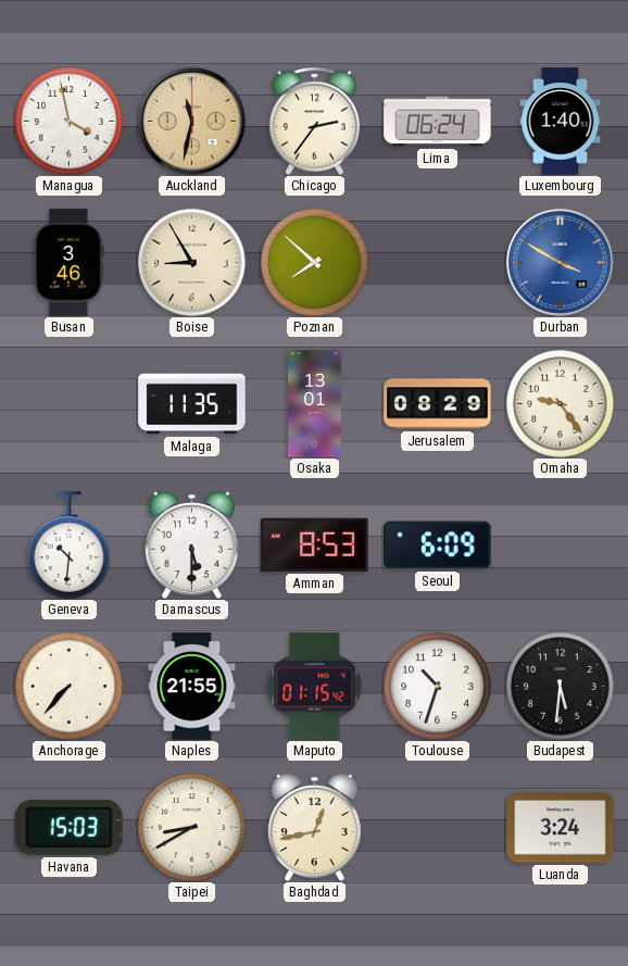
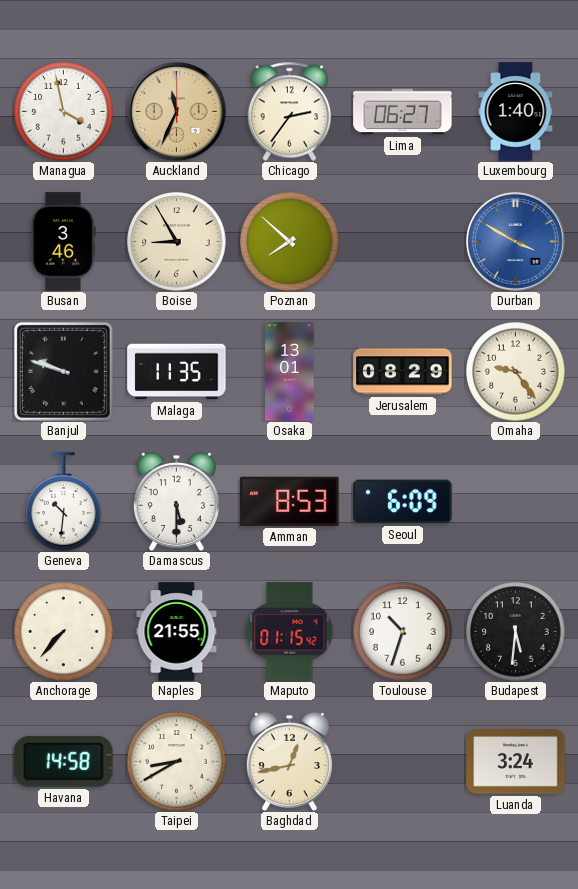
Auckland: 11:32 -> 11:34
Lima: 06:24 -> 06:27
Banjul: none -> 9:48
Havana: 15:03 -> 14:58
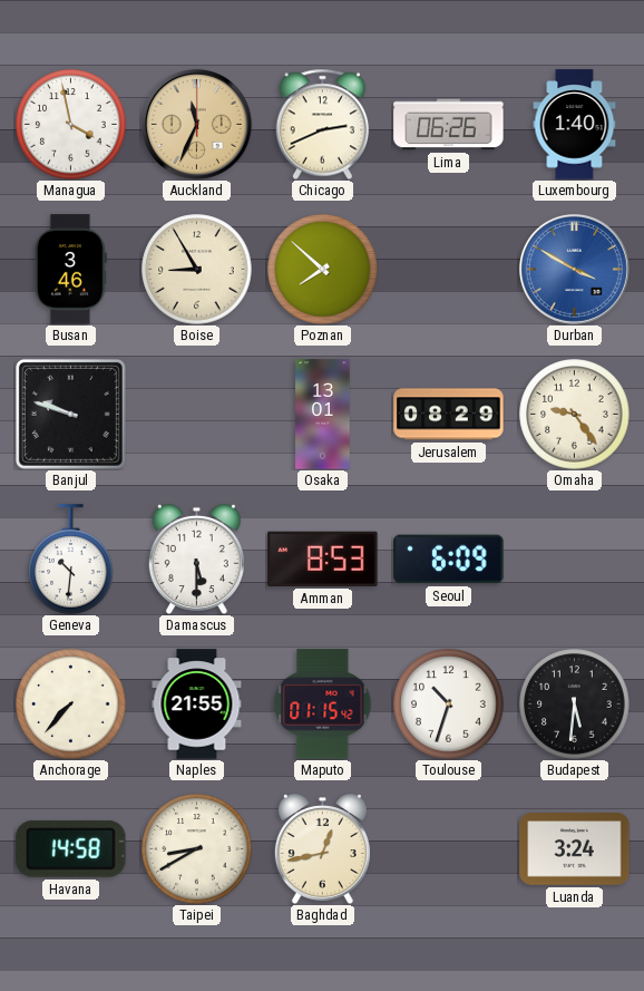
Chicago: 2:36 -> 2:41
Lima: 06:27 -> 06:26
Malaga: 11:35 -> none
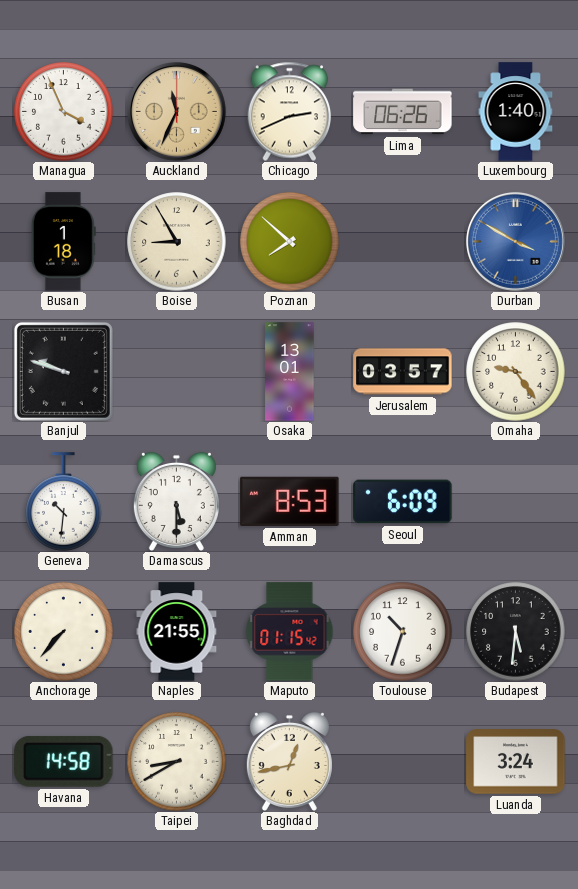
Managua: 3:58 -> 3:56
Busan: 3:46 -> 1:18
Jerusalem: 08:29 -> 03:57
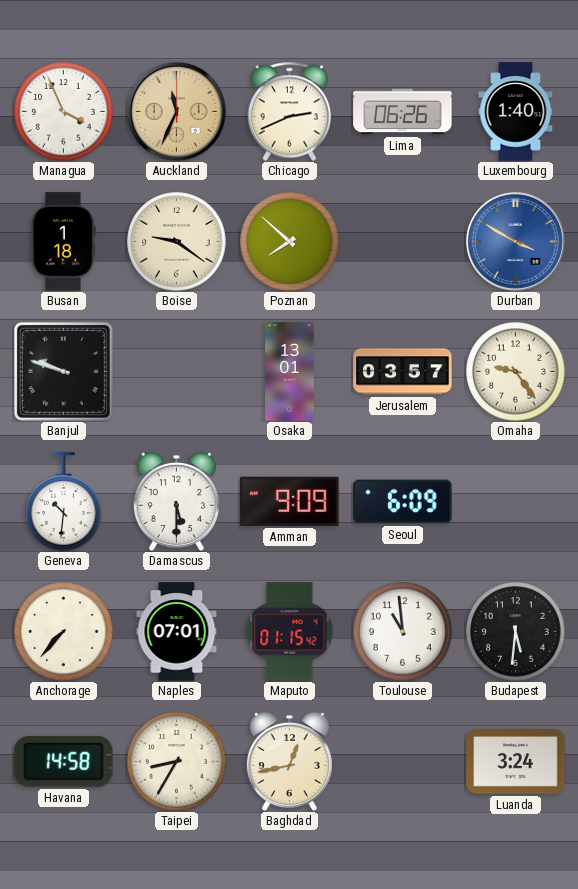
Boise: 8:55 -> 9:21
Amman: 8:53 -> 9:09
Naples: 21:55 -> 07:01
Toulouse: 10:33 -> 10:59
Taipei: 8:40 -> 8:35
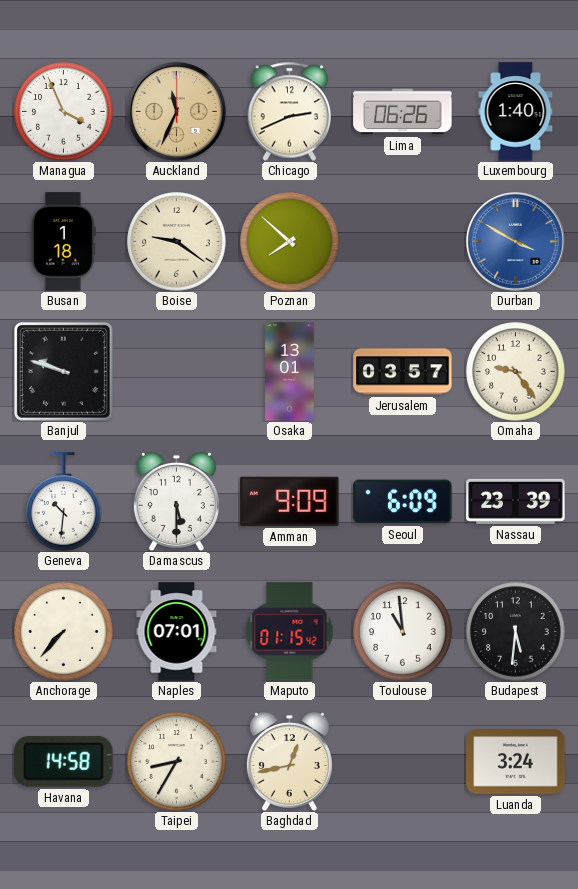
Nassau: none -> 23:39
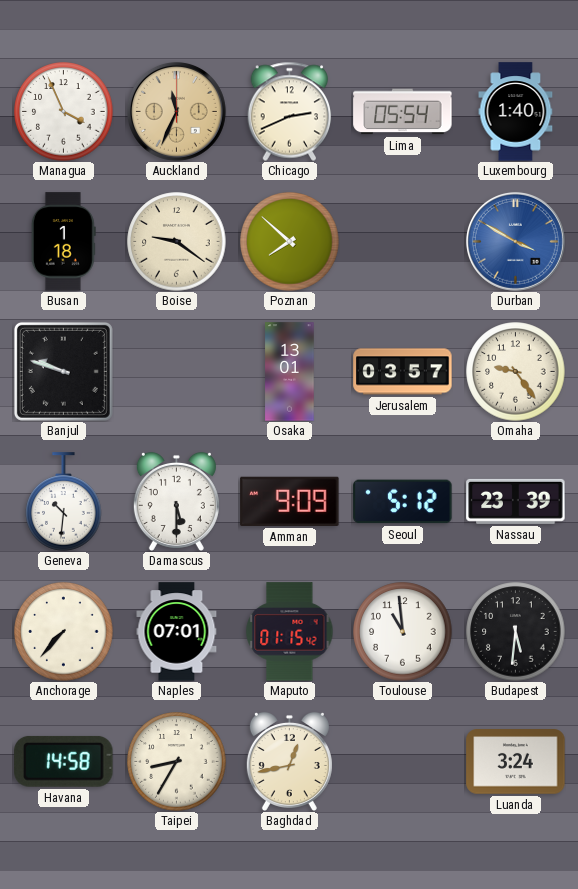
Lima: 06:26 -> 05:54
Seoul: 6:09 -> 5:12
